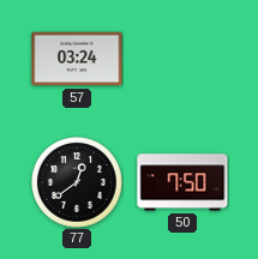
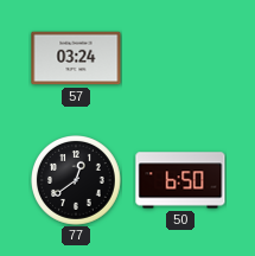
50: 7:50 -> 6:50
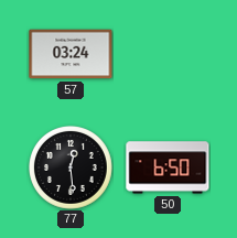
77: 12:39 -> 12:29
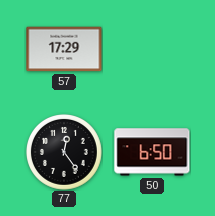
57: 03:24 -> 17:29
77: 12:29 -> 12:24
